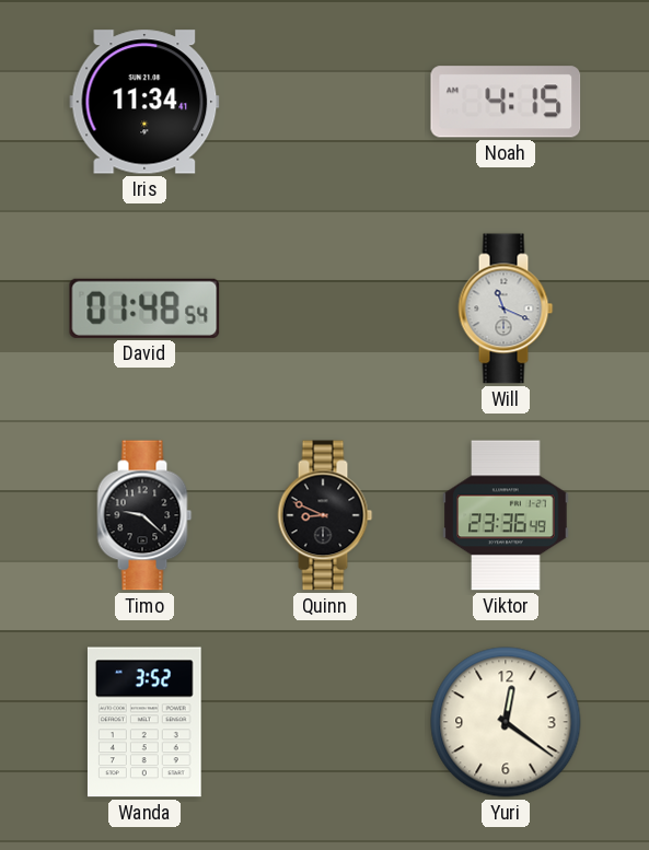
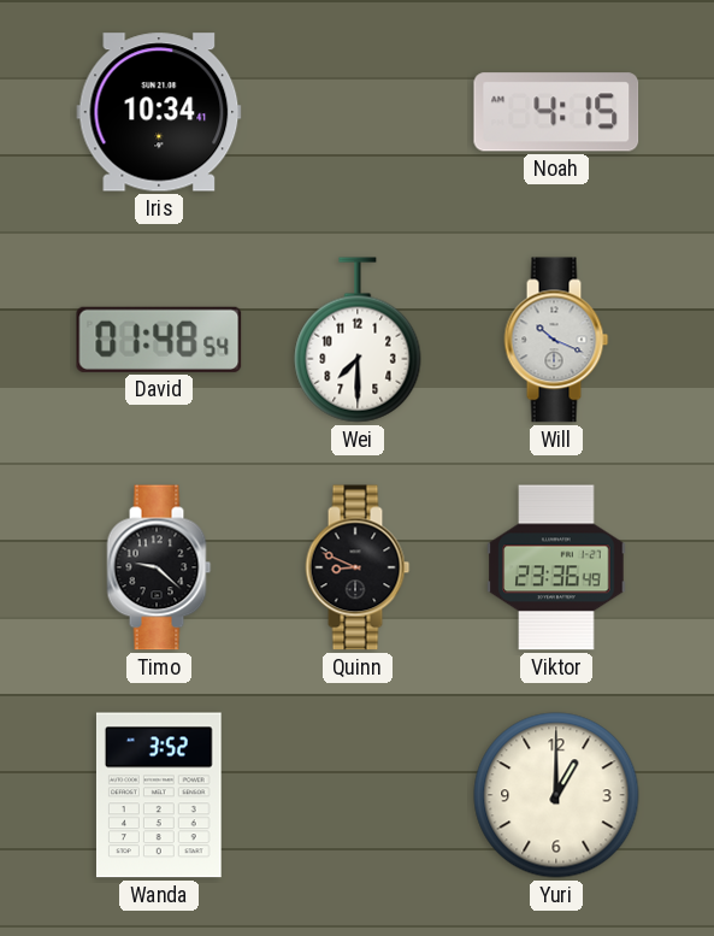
Iris: 11:34 -> 10:34
Wei: none -> 7:30
Will: 11:19 -> 10:19
Yuri: 12:21 -> 1:00
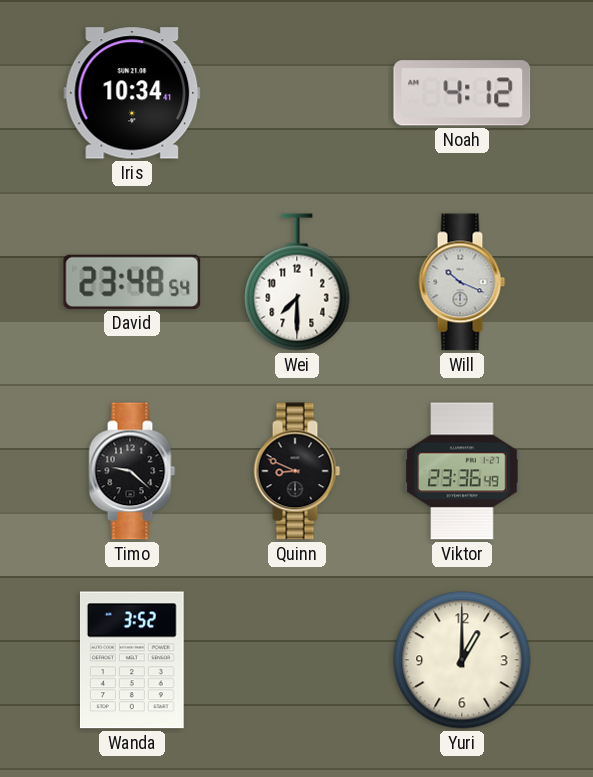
Noah: 4:15 -> 4:12
David: 01:48 -> 23:48
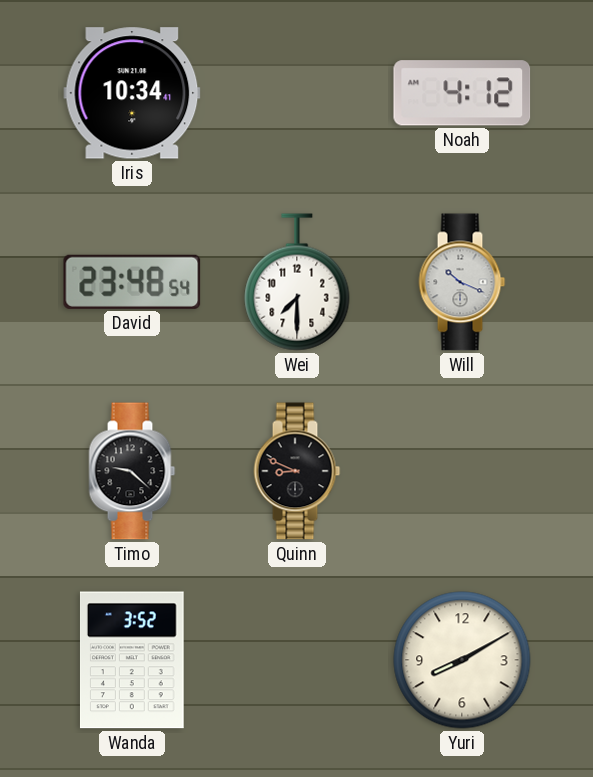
Viktor: 23:36 -> none
Yuri: 1:00 -> 8:10
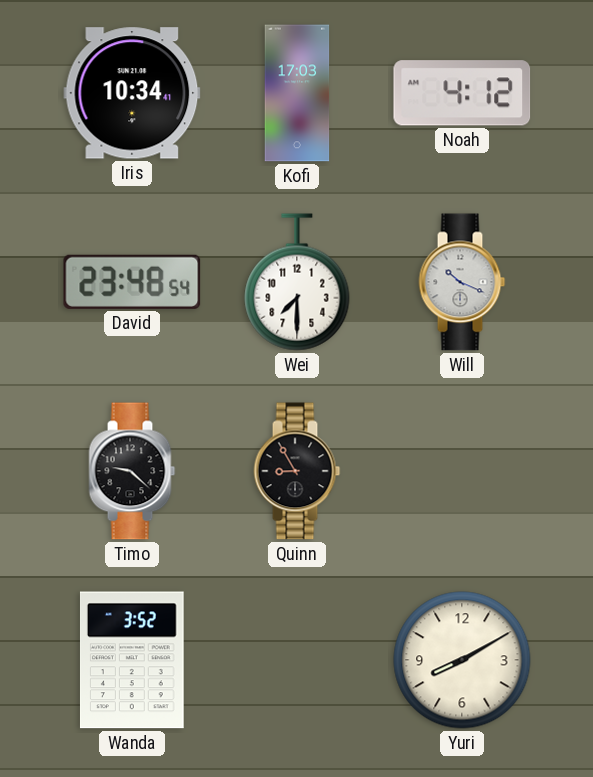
Kofi: none -> 17:03
Quinn: 8:49 -> 8:55
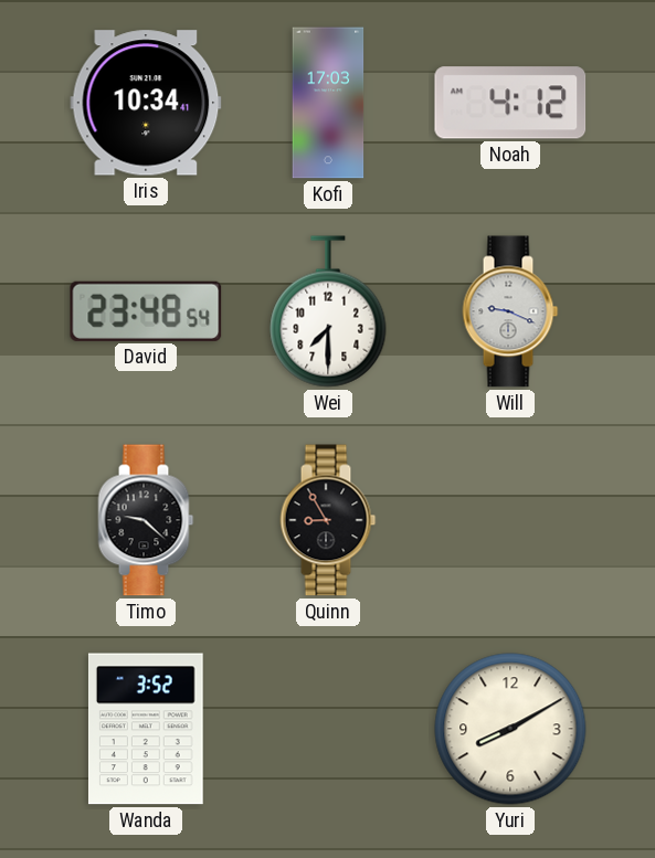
Will: 10:19 -> 9:19
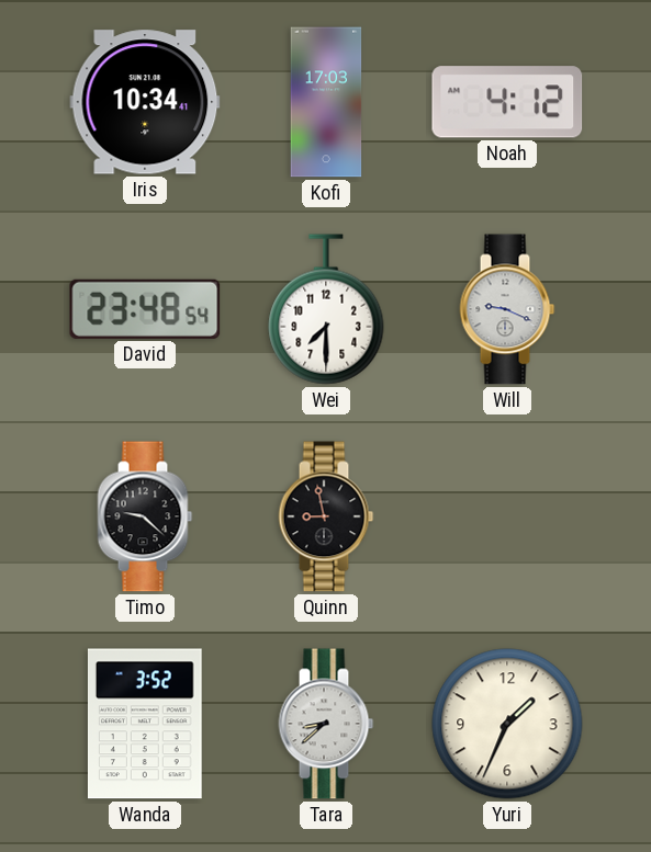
Quinn: 8:55 -> 8:58
Tara: none -> 8:38
Yuri: 8:10 -> 1:34
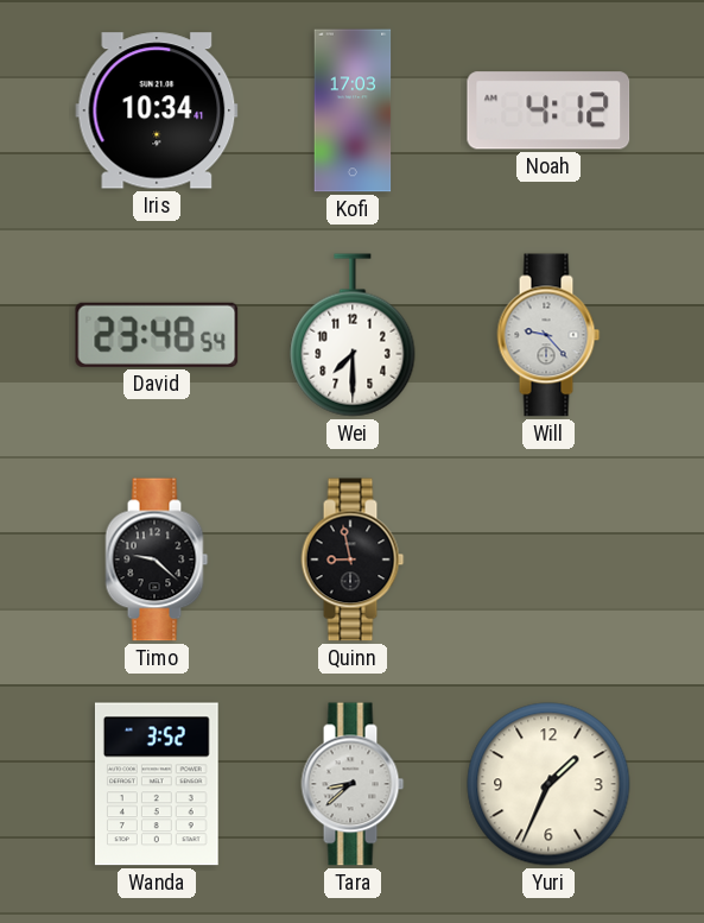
Will: 9:19 -> 9:23
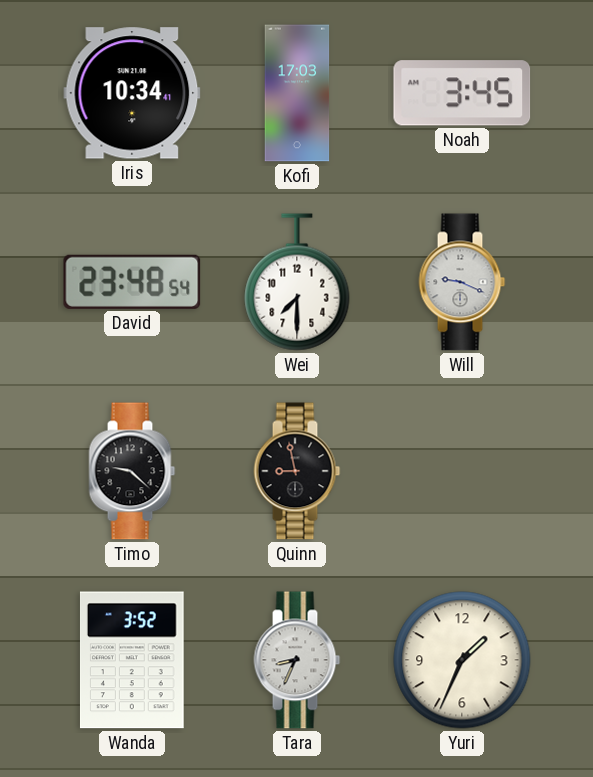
Noah: 4:12 -> 3:45
Will: 9:23 -> 9:19
Tara: 8:38 -> 8:34
